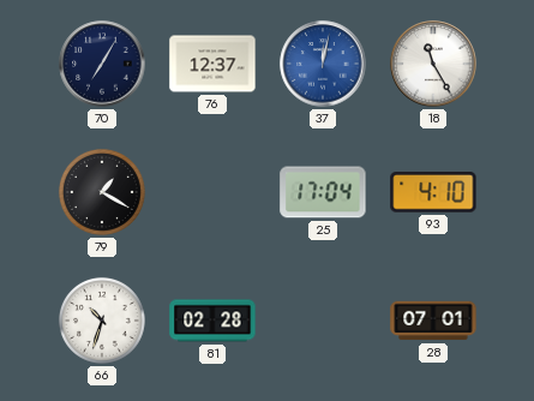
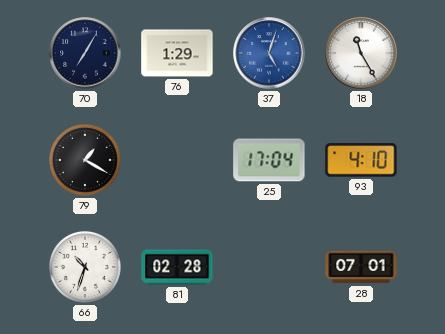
76: 12:37 -> 1:29
37: 12:02 -> 5:03
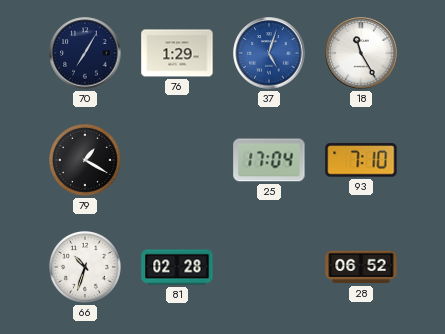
93: 4:10 -> 7:10
28: 07:01 -> 06:52
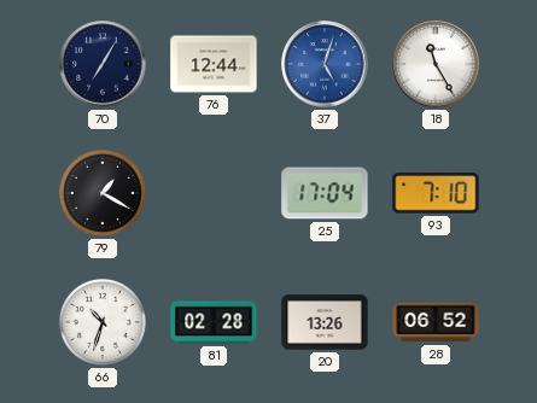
76: 1:29 -> 12:44
20: none -> 13:26
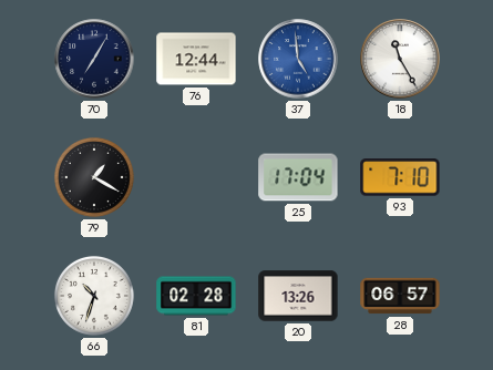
37: 5:03 -> 4:59
28: 06:52 -> 06:57
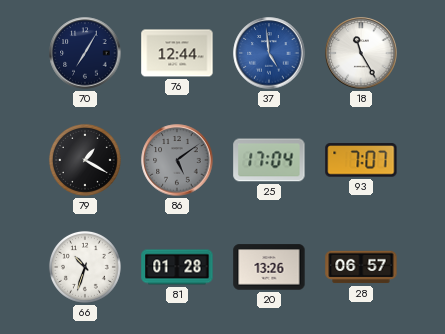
86: none -> 5:09
93: 7:10 -> 7:07
81: 02:28 -> 01:28
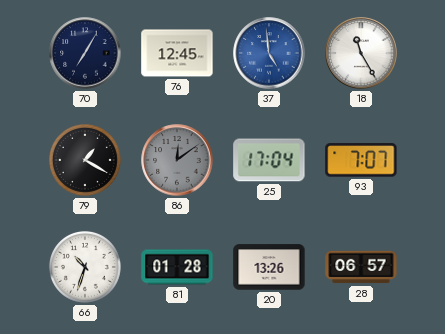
76: 12:44 -> 12:45
86: 5:09 -> 12:09
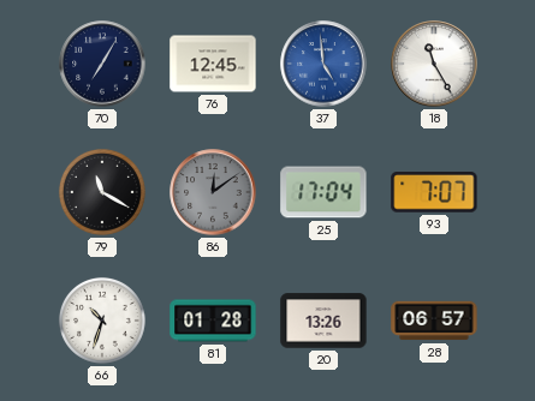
79: 1:20 -> 11:20
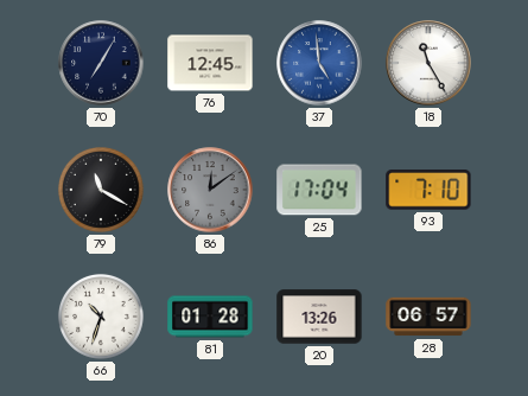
93: 7:07 -> 7:10
